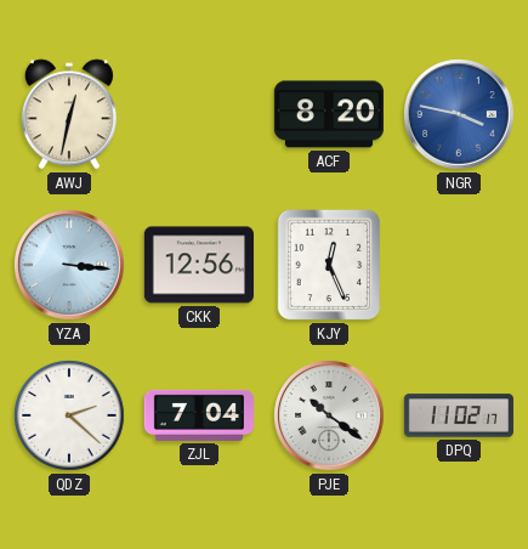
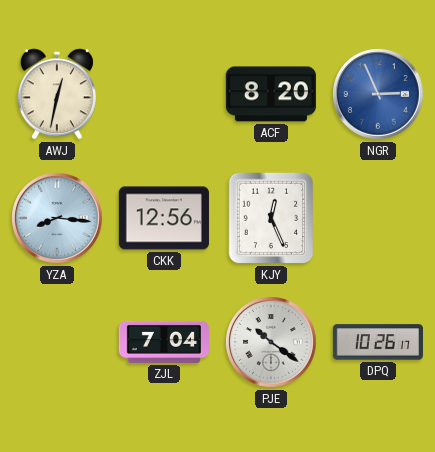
NGR: 3:47 -> 2:56
YZA: 3:16 -> 8:16
QDZ: 2:22 -> none
DPQ: 11:02 -> 10:26
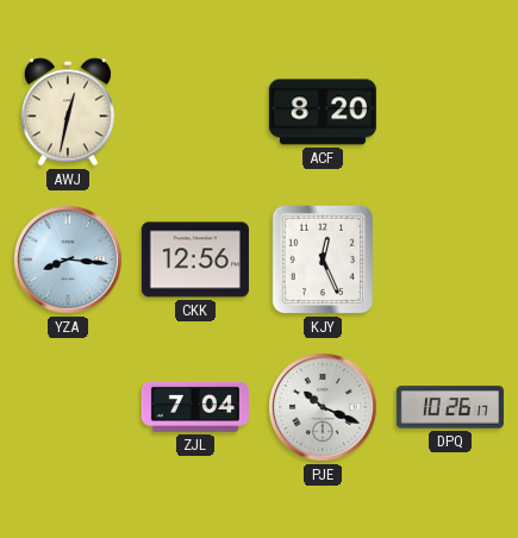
NGR: 2:56 -> none
PJE: 10:21 -> 10:19
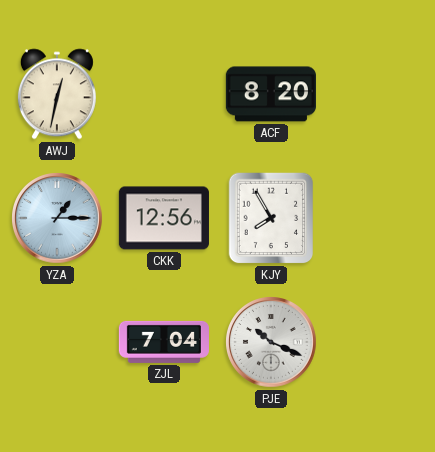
YZA: 8:16 -> 1:15
KJY: 12:26 -> 7:55
DPQ: 10:26 -> none
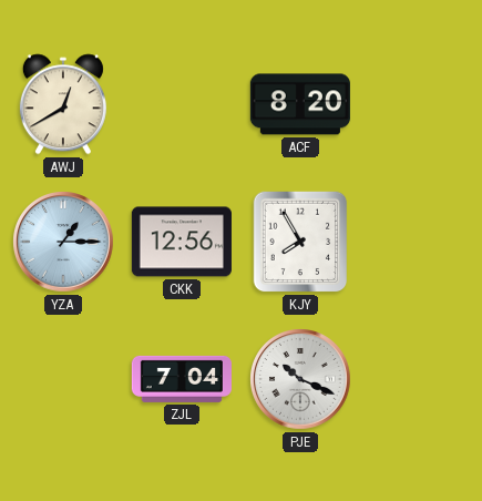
AWJ: 12:32 -> 12:40
